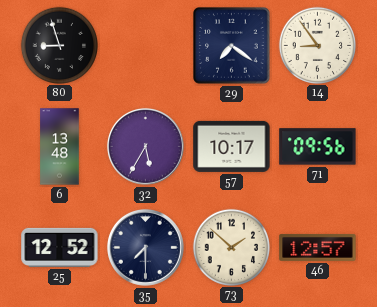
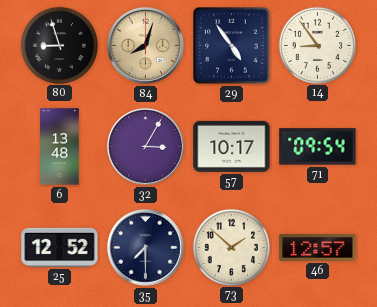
84: none -> 8:03
29: 7:21 -> 4:54
32: 5:35 -> 3:05
71: 09:56 -> 09:54
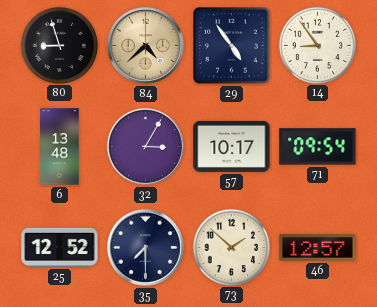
84: 8:03 -> 4:38
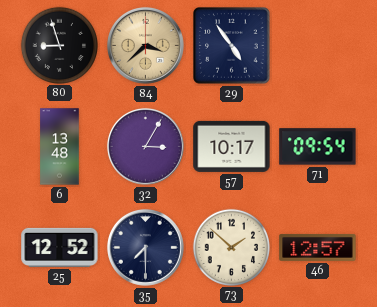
84: 4:38 -> 3:38
14: 8:54 -> none
